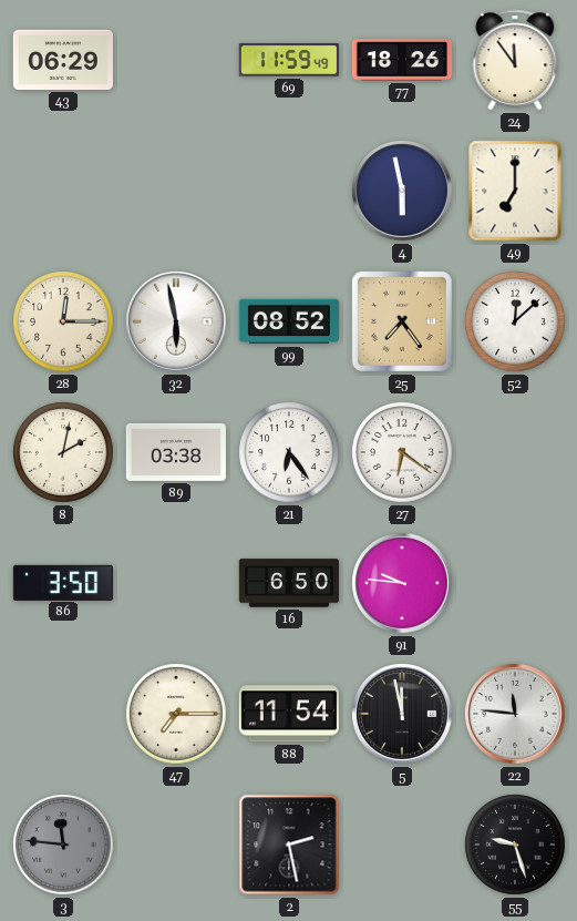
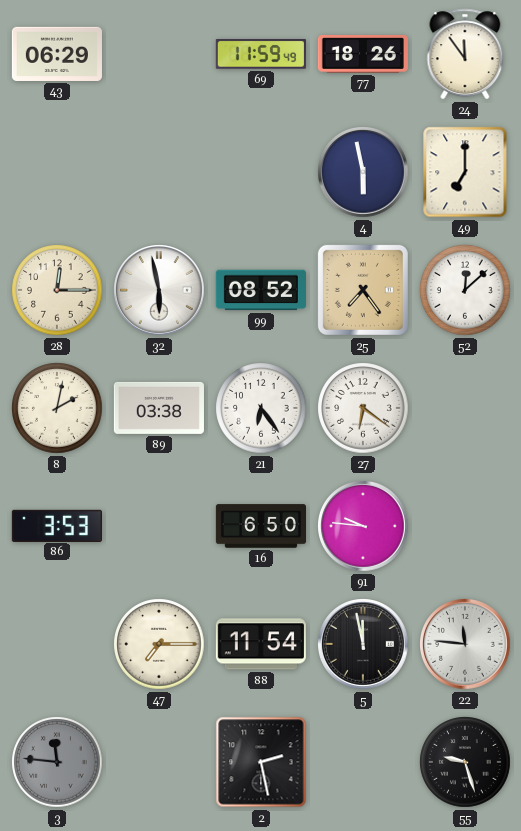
86: 3:50 -> 3:53
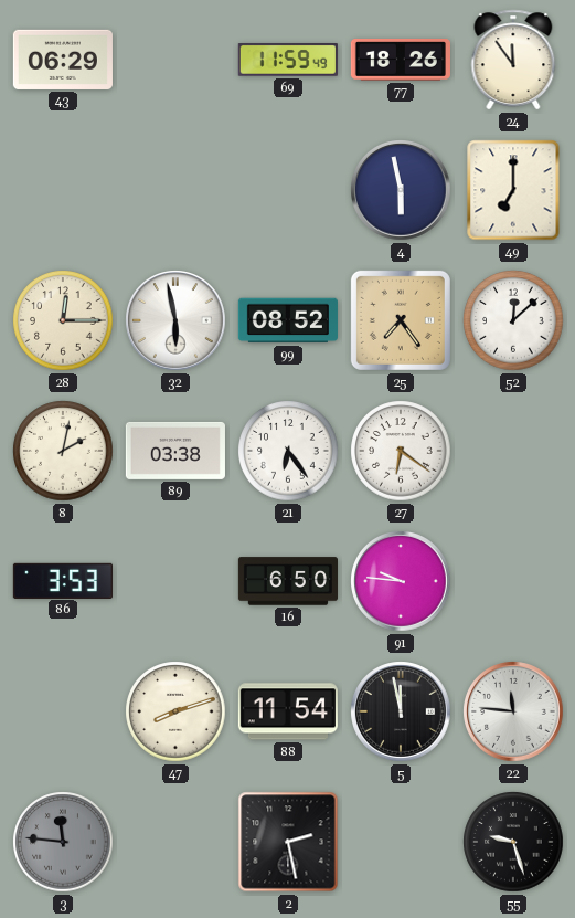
47: 7:15 -> 8:12
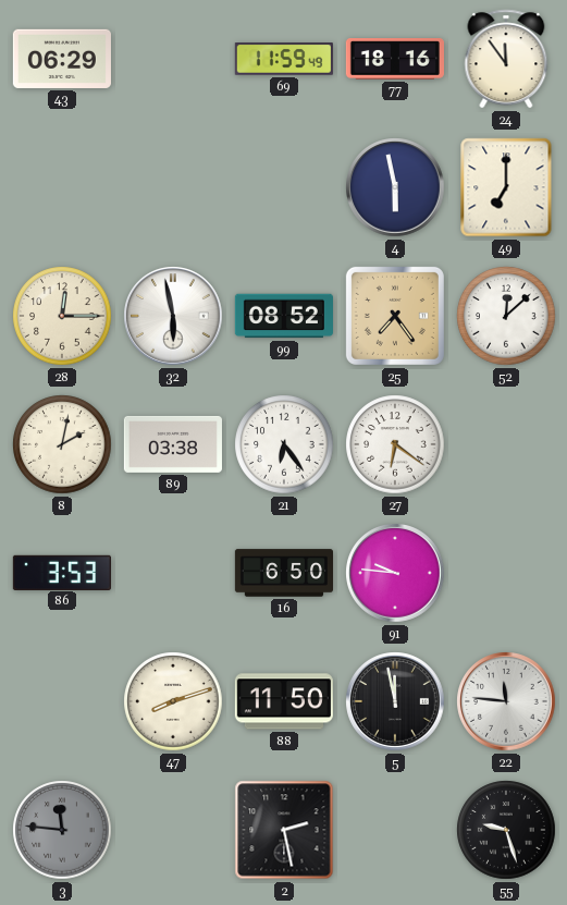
77: 18:26 -> 18:16
88: 11:54 -> 11:50
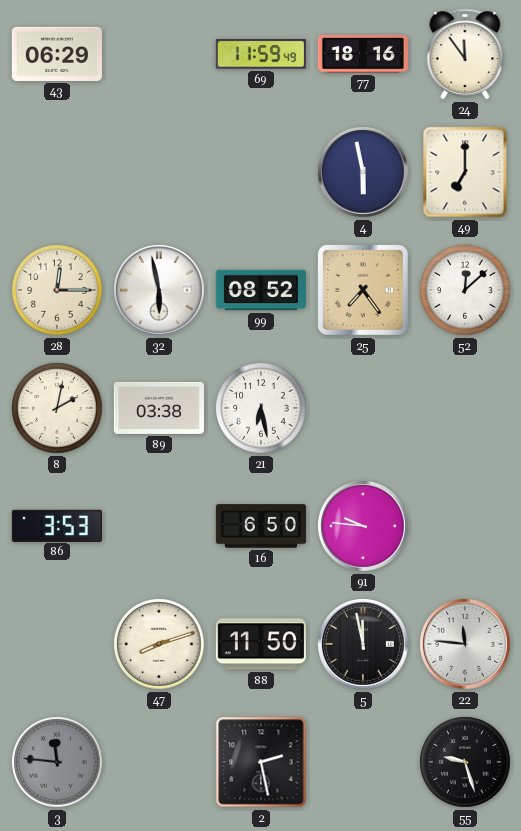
21: 6:24 -> 6:28
27: 6:21 -> none
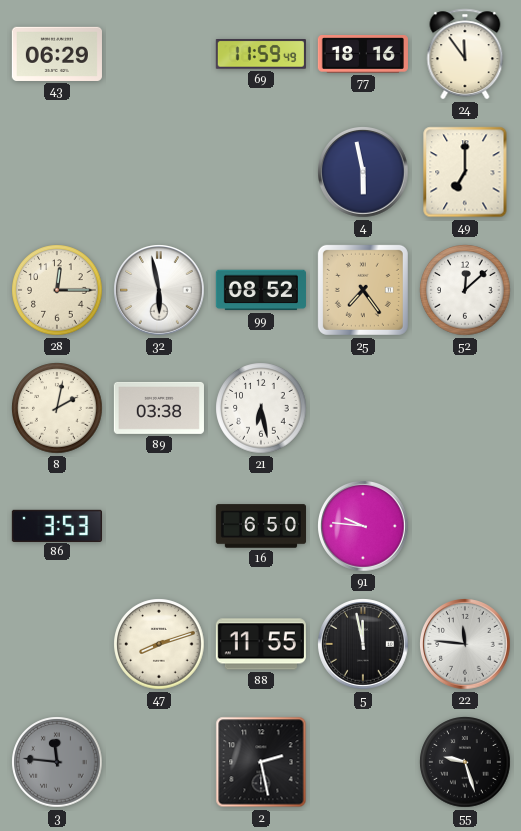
88: 11:50 -> 11:55
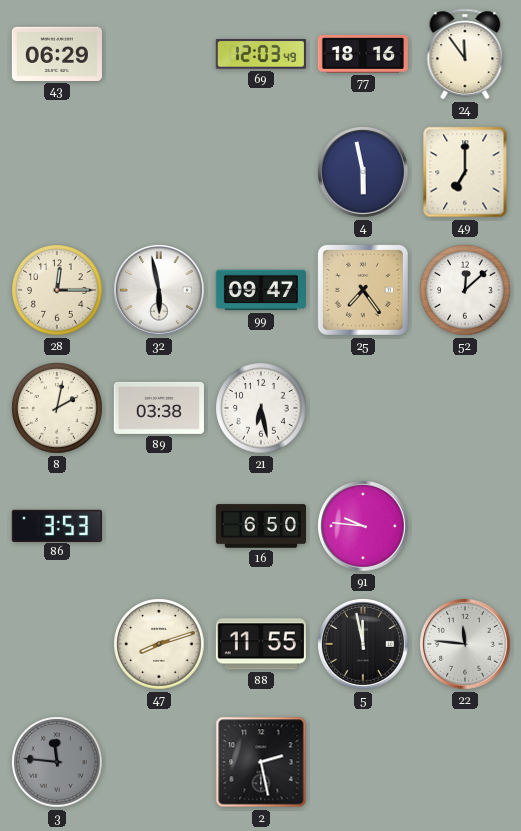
69: 11:59 -> 12:03
99: 08:52 -> 09:47
55: 9:27 -> none
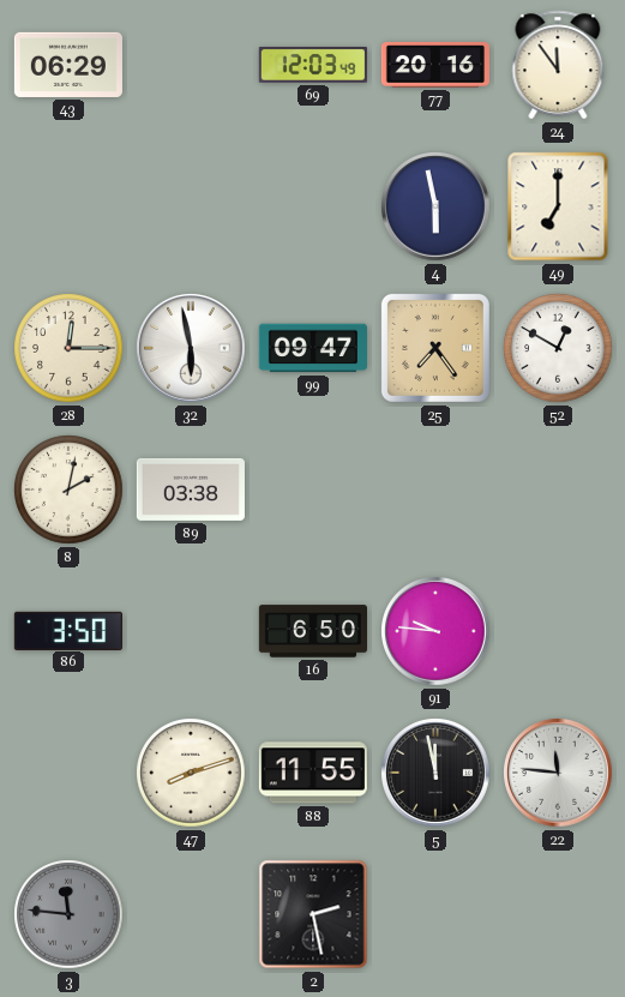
77: 18:16 -> 20:16
52: 12:08 -> 12:50
21: 6:28 -> none
86: 3:53 -> 3:50
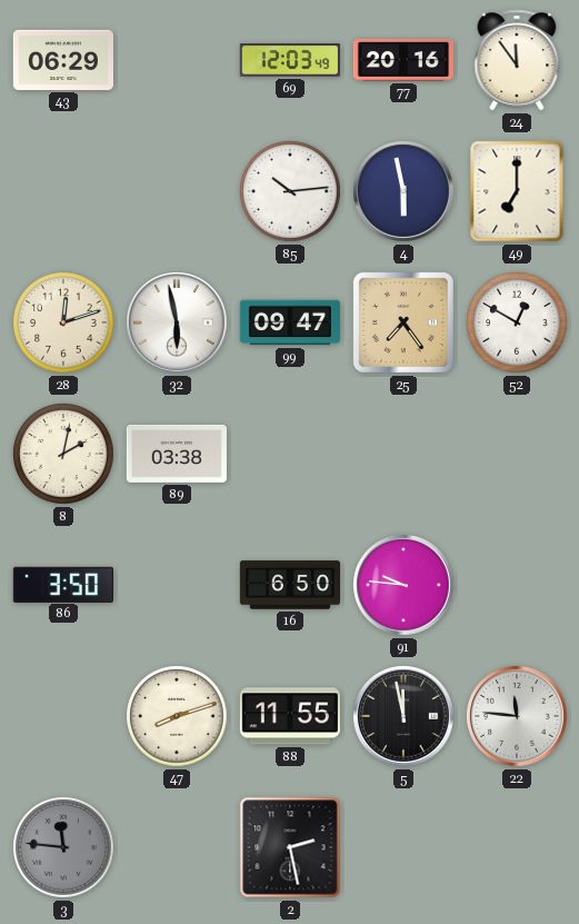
85: none -> 10:14
28: 12:15 -> 12:12
